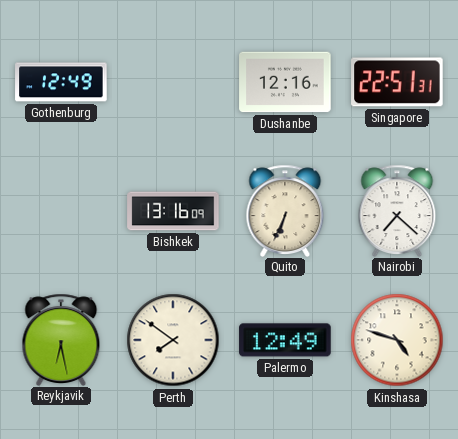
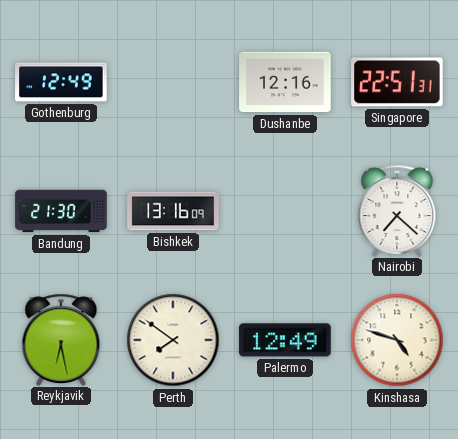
Bandung: none -> 21:30
Quito: 6:34 -> none
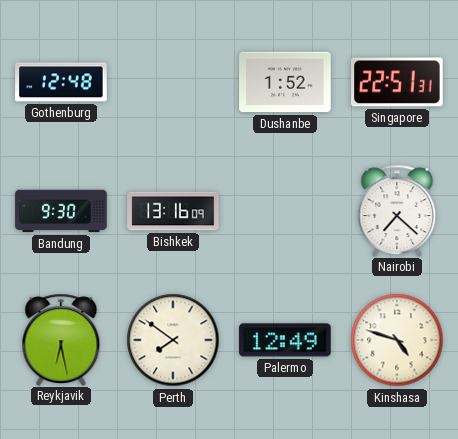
Gothenburg: 12:49 -> 12:48
Dushanbe: 12:16 -> 1:52
Bandung: 21:30 -> 9:30
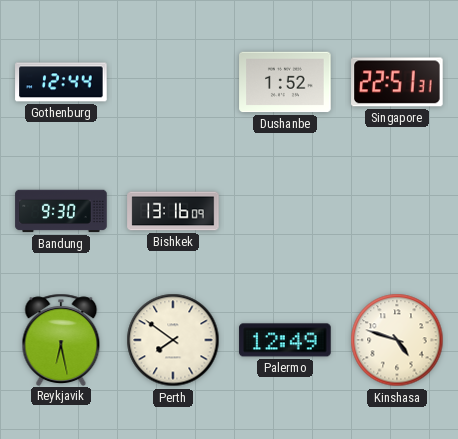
Gothenburg: 12:48 -> 12:44
Nairobi: 7:22 -> none
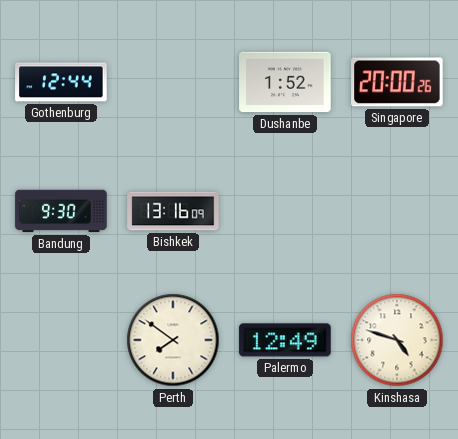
Singapore: 22:51 -> 20:00
Reykjavik: 6:28 -> none
